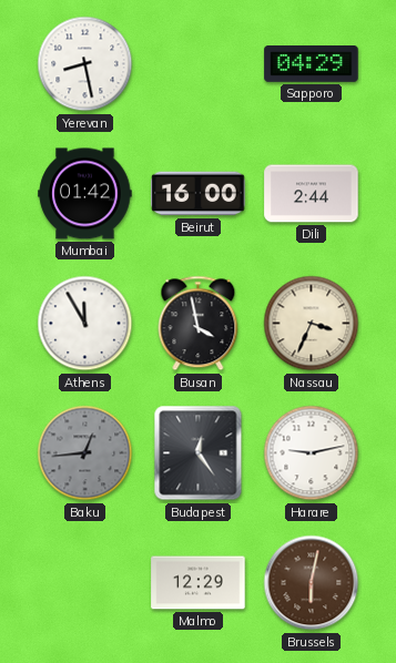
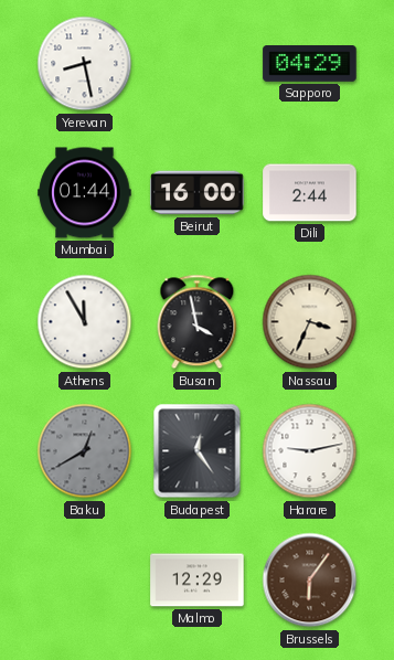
Mumbai: 01:42 -> 01:44
Baku: 12:44 -> 12:40
Brussels: 6:02 -> 6:06
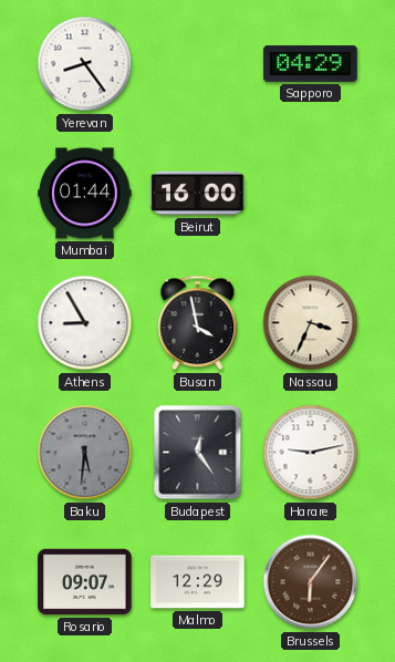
Yerevan: 8:28 -> 8:24
Dili: 2:44 -> none
Athens: 11:55 -> 8:55
Baku: 12:40 -> 5:31
Rosario: none -> 09:07
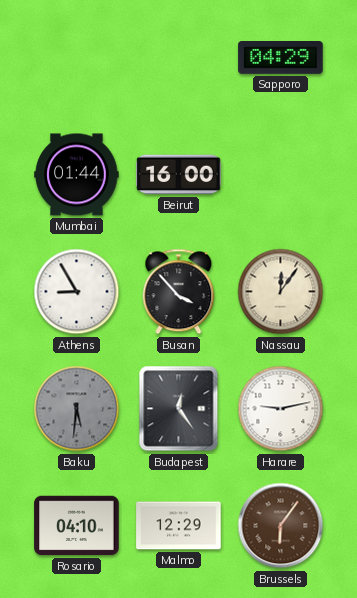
Yerevan: 8:24 -> none
Busan: 3:58 -> 3:53
Nassau: 3:34 -> 12:06
Rosario: 09:07 -> 04:10
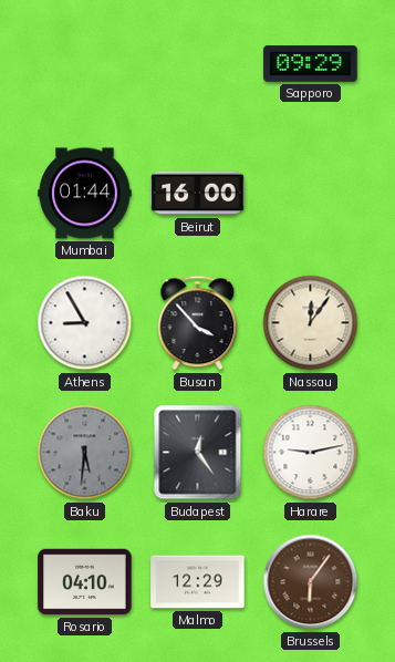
Sapporo: 04:29 -> 09:29
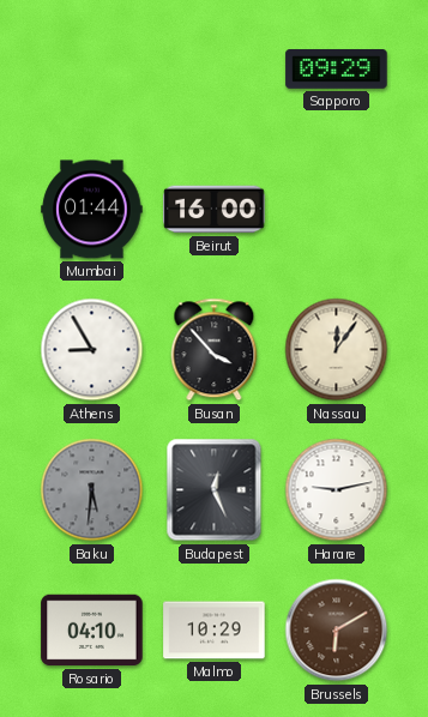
Budapest: 12:24 -> 12:26
Malmo: 12:29 -> 10:29
Brussels: 6:06 -> 6:10
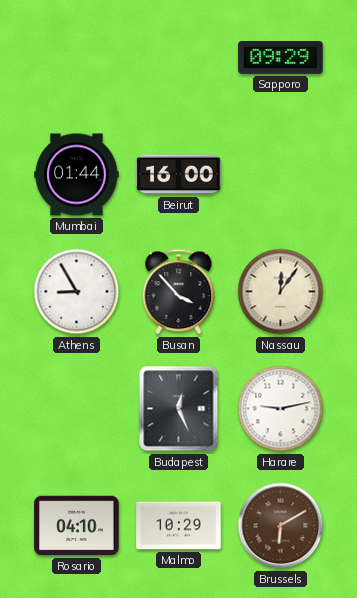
Baku: 5:31 -> none
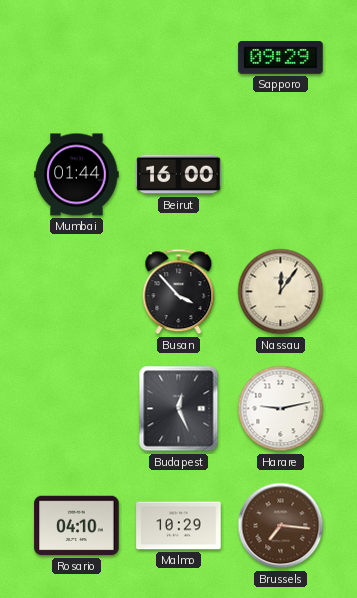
Athens: 8:55 -> none
Brussels: 6:10 -> 7:16
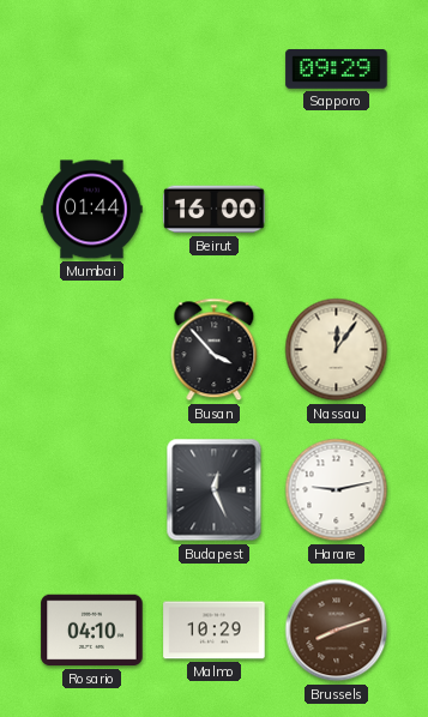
Brussels: 7:16 -> 8:12
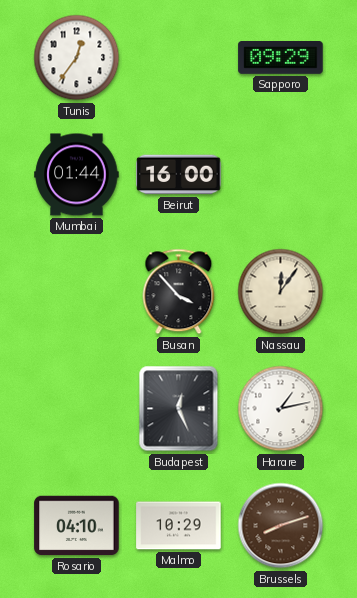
Tunis: none -> 12:36
Harare: 9:13 -> 1:13
